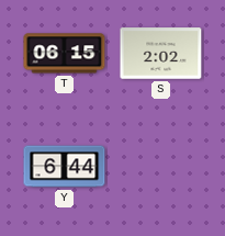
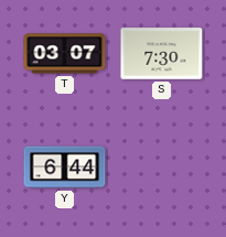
T: 06:15 -> 03:07
S: 2:02 -> 7:30
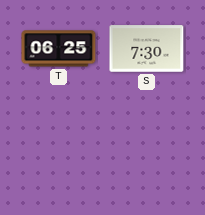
T: 03:07 -> 06:25
Y: 6:44 -> none
